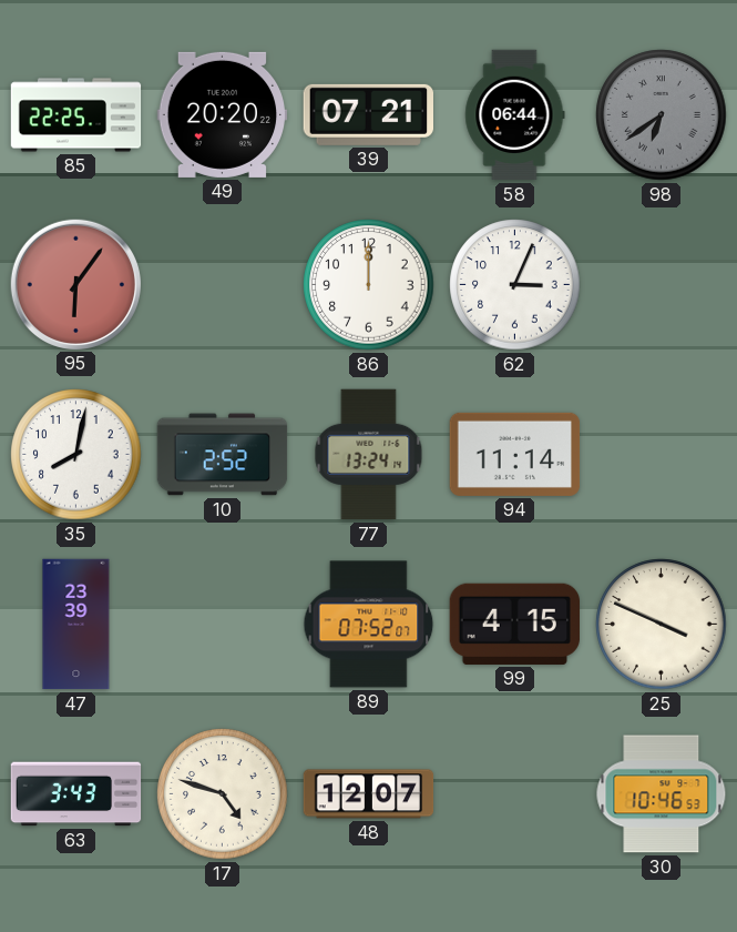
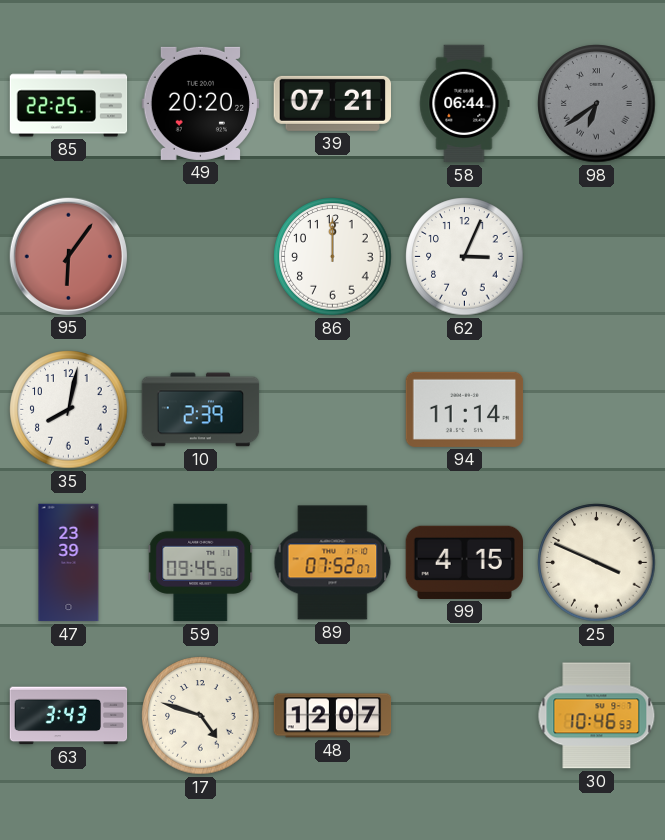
10: 2:52 -> 2:39
77: 13:24 -> none
59: none -> 09:45
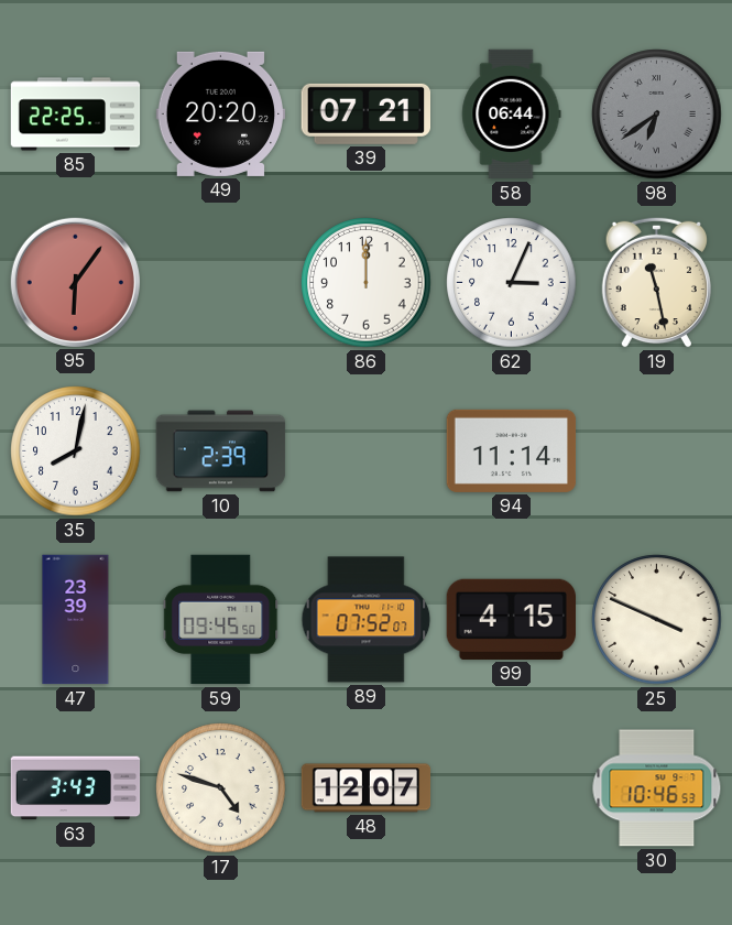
19: none -> 11:28
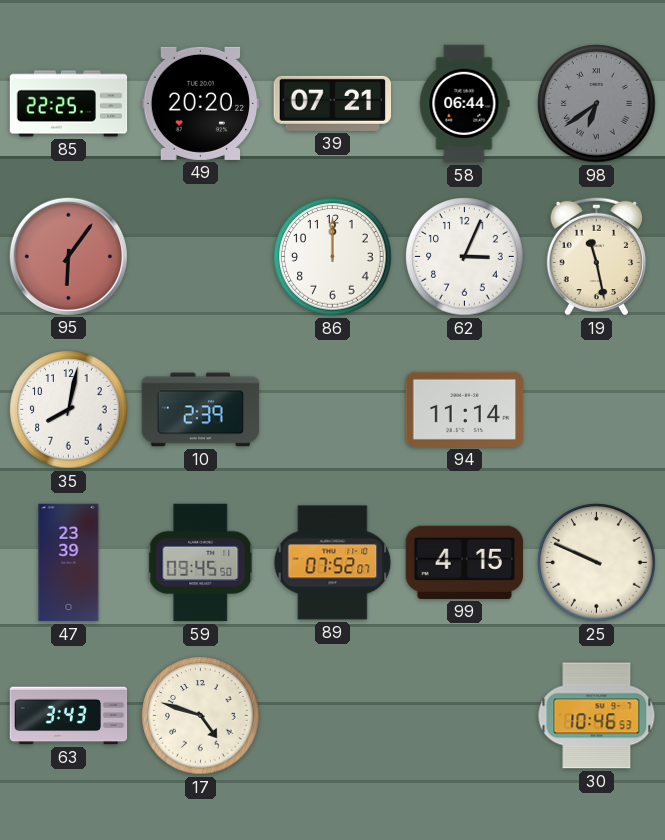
25: 3:49 -> 9:49
48: 12:07 -> none
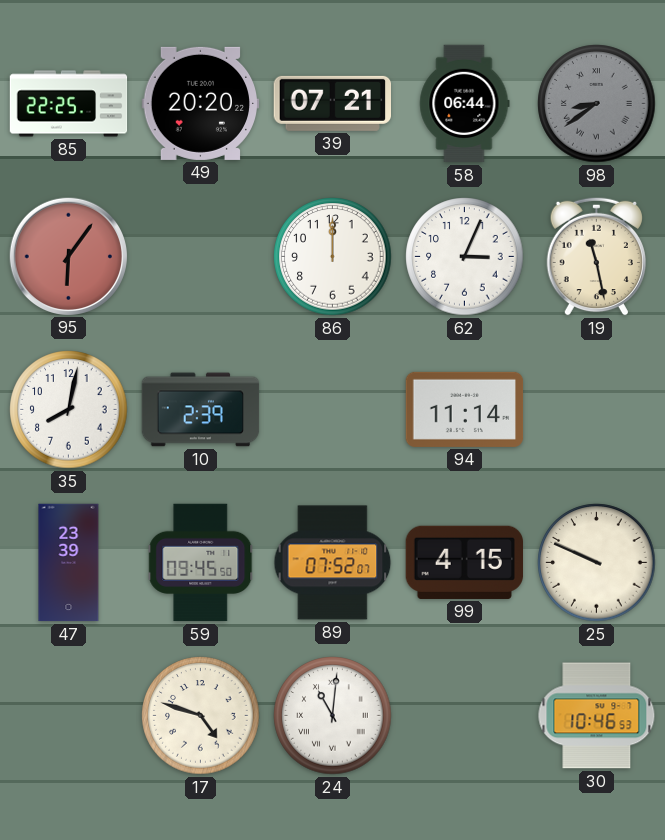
98: 6:39 -> 8:39
63: 3:43 -> none
24: none -> 11:01
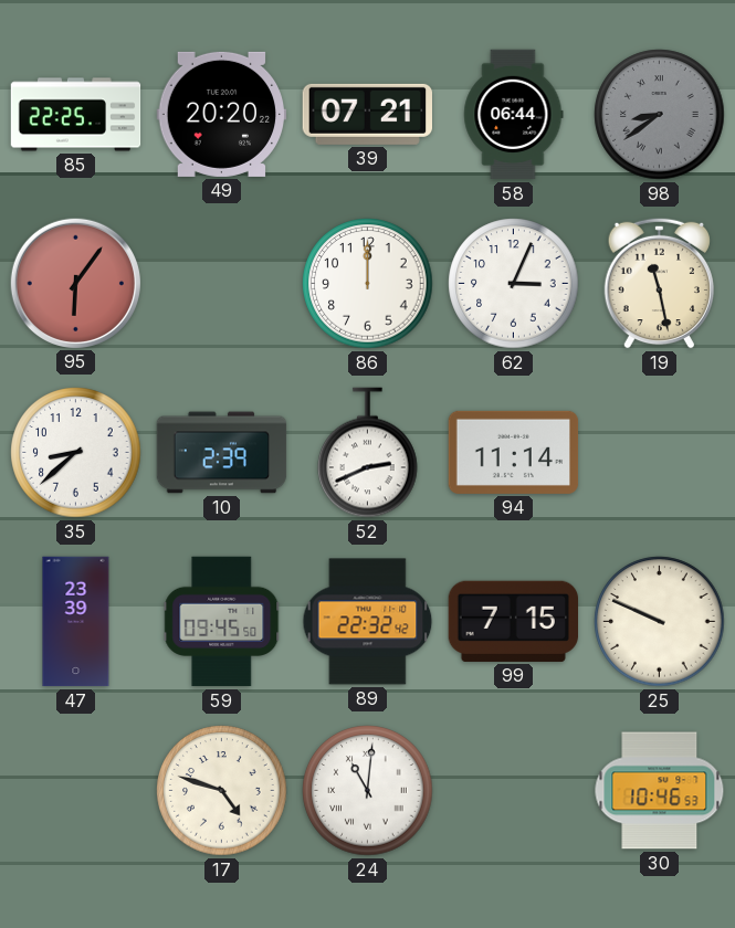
35: 8:02 -> 8:38
52: none -> 2:41
89: 07:52 -> 22:32
99: 4:15 -> 7:15
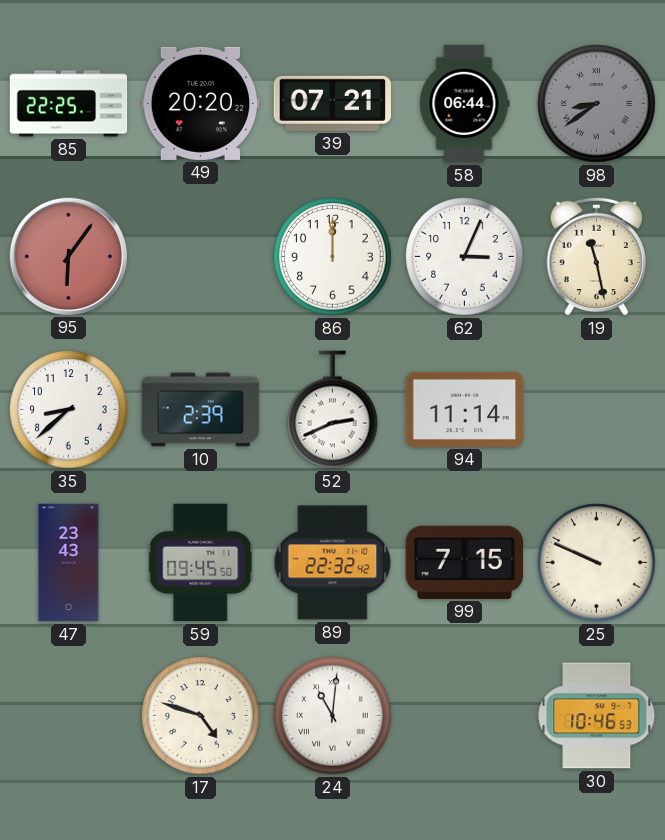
47: 23:39 -> 23:43
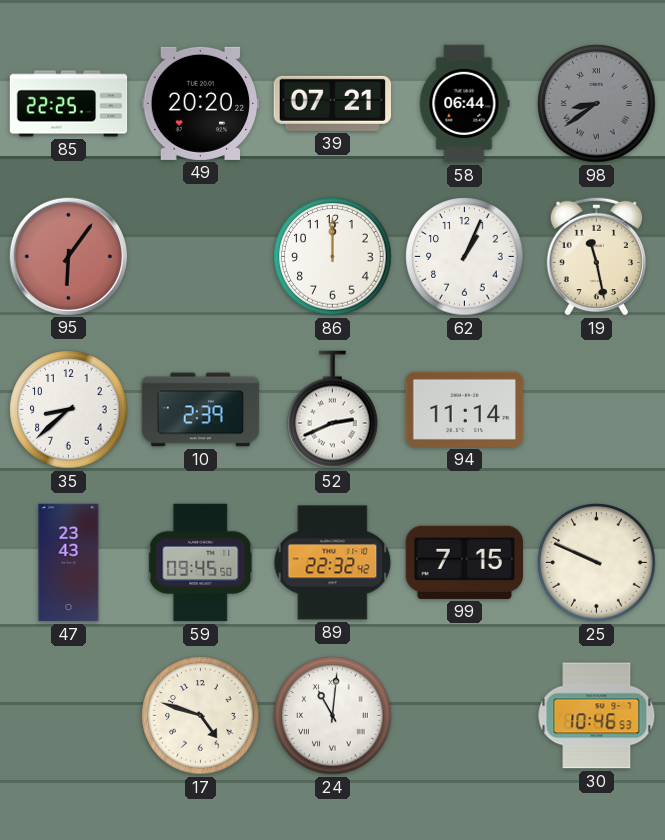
62: 3:04 -> 1:04
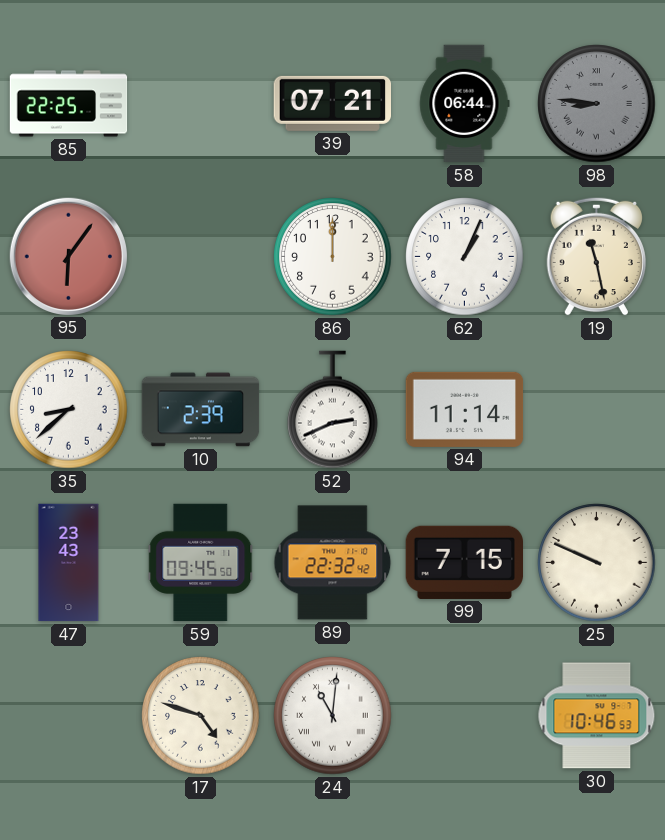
49: 20:20 -> none
98: 8:39 -> 8:46
